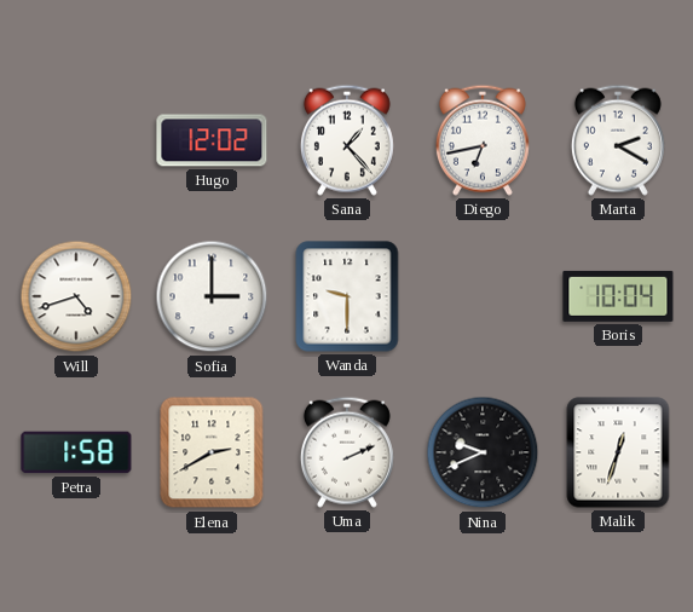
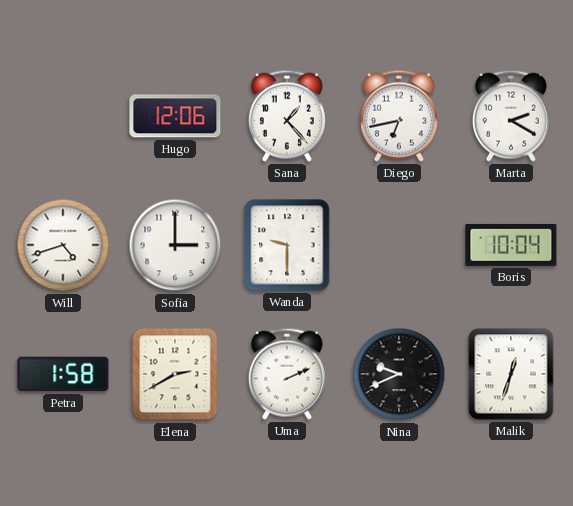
Hugo: 12:02 -> 12:06
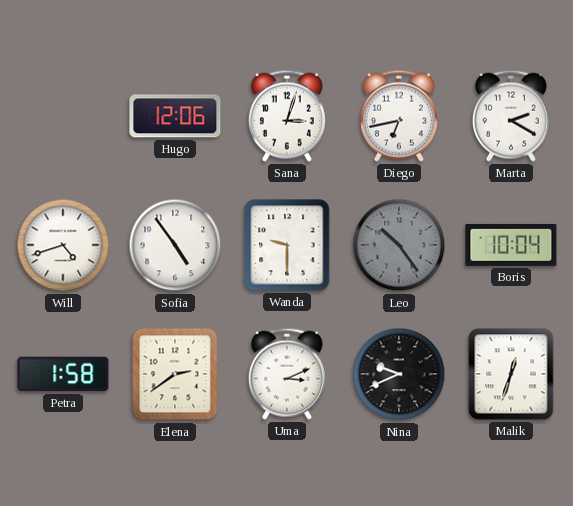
Sana: 1:23 -> 3:03
Sofia: 3:00 -> 4:54
Leo: none -> 10:24
Elena: 2:40 -> 2:39
Uma: 2:11 -> 3:11
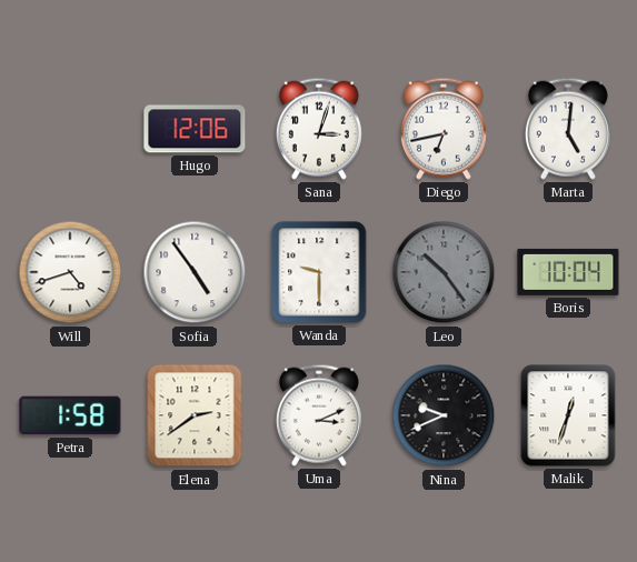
Marta: 2:20 -> 5:01
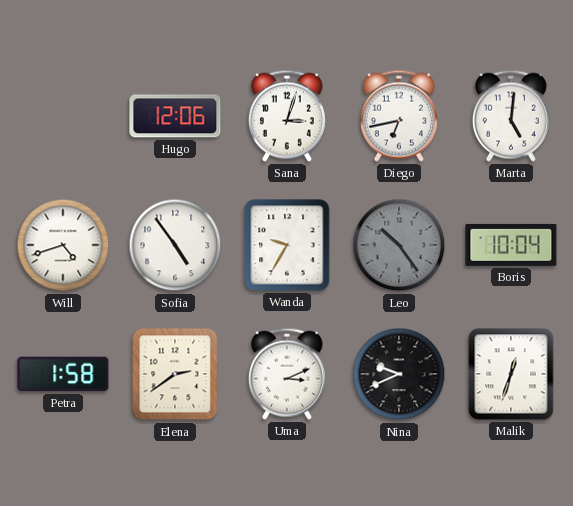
Wanda: 9:30 -> 9:35
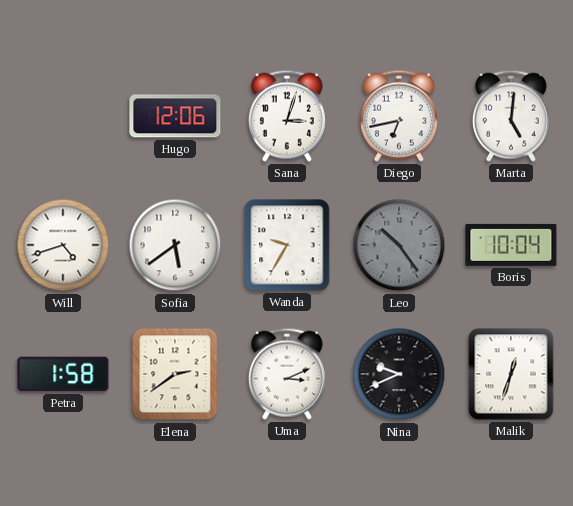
Sofia: 4:54 -> 5:39
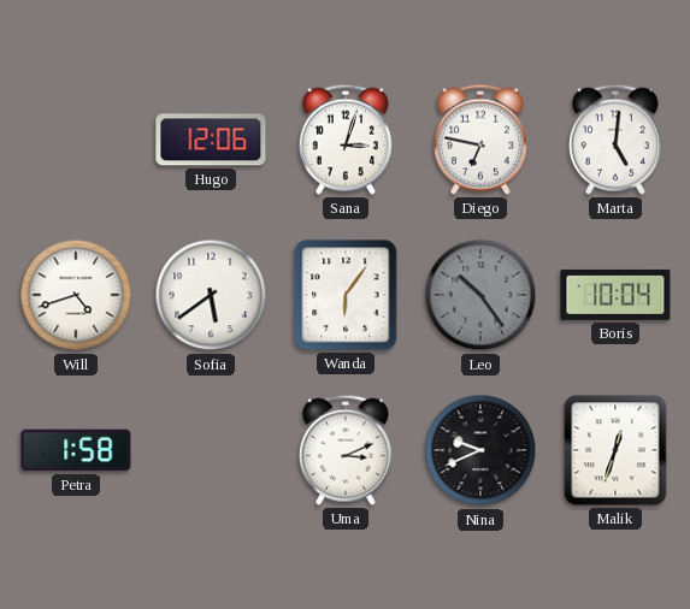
Diego: 6:43 -> 6:47
Wanda: 9:35 -> 6:06
Elena: 2:39 -> none
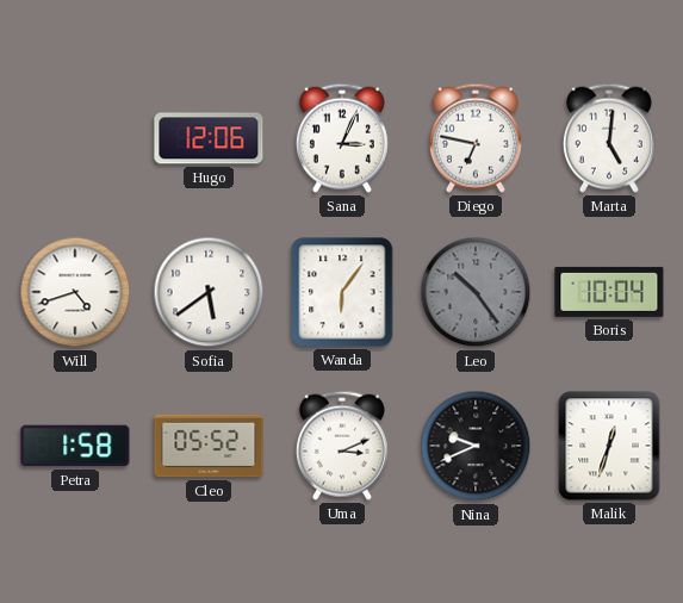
Sana: 3:03 -> 3:04
Cleo: none -> 05:52
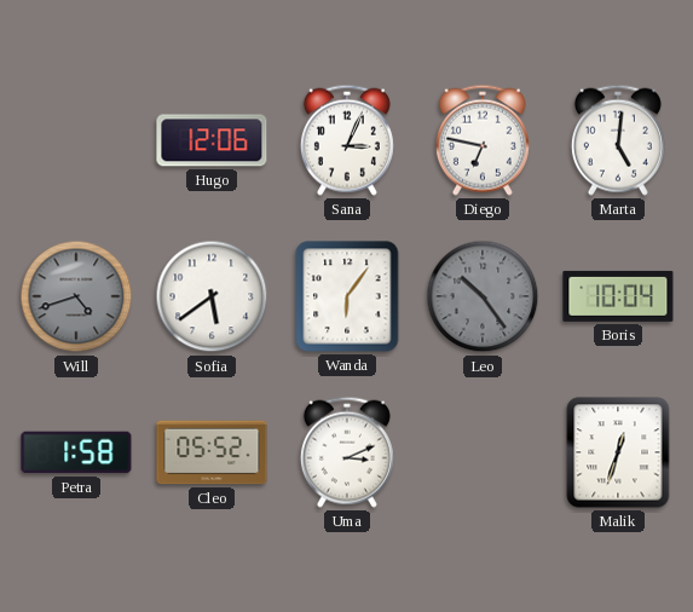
Will dial: white -> grey
Nina: 9:41 -> none
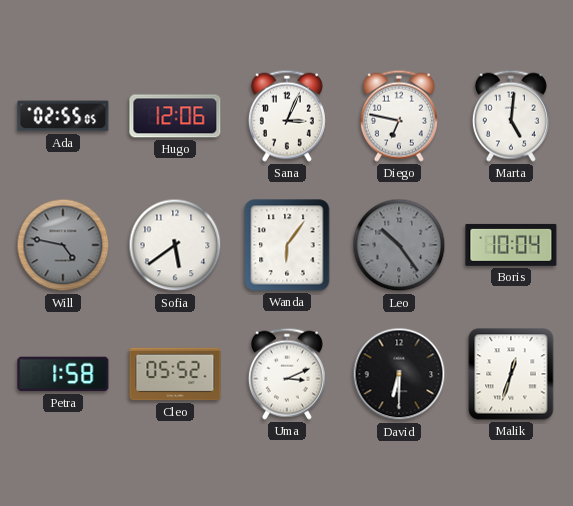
Ada: none -> 02:55
Will: 4:42 -> 4:47
David: none -> 6:30
